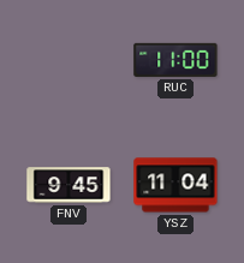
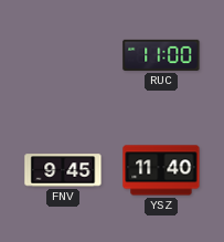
YSZ: 11:04 -> 11:40
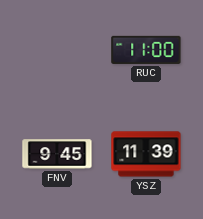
YSZ: 11:40 -> 11:39
